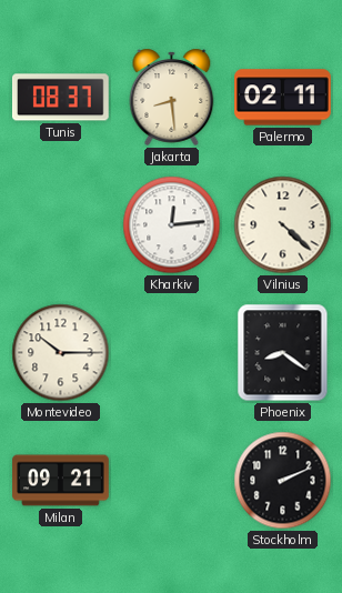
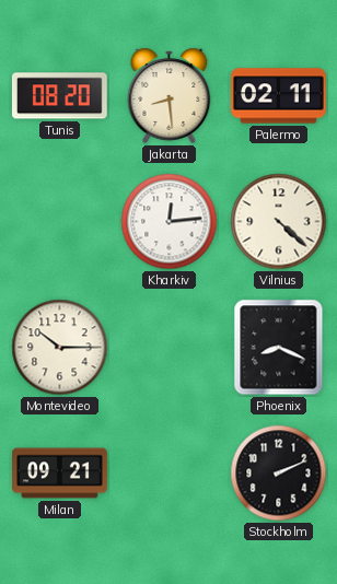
Tunis: 08:37 -> 08:20
Phoenix: 8:21 -> 8:19
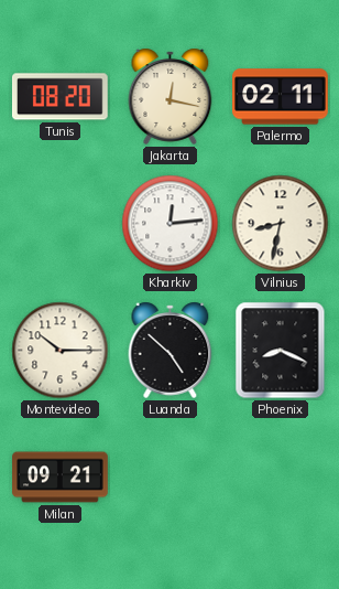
Jakarta: 8:29 -> 12:17
Vilnius: 4:22 -> 8:32
Luanda: none -> 4:52
Stockholm: 2:11 -> none
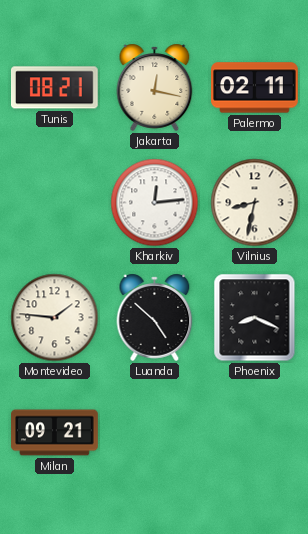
Tunis: 08:20 -> 08:21
Montevideo: 10:15 -> 1:46
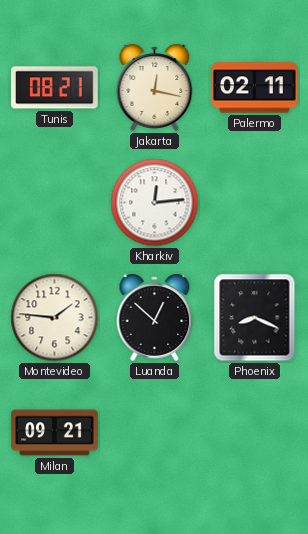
Vilnius: 8:32 -> none
Luanda: 4:52 -> 12:52
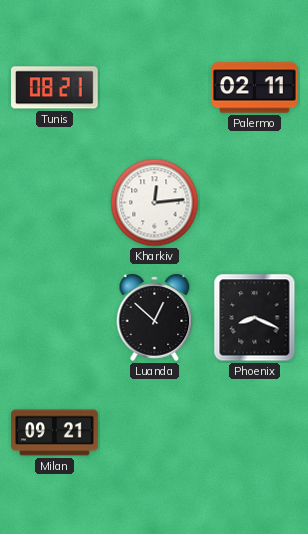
Jakarta: 12:17 -> none
Montevideo: 1:46 -> none
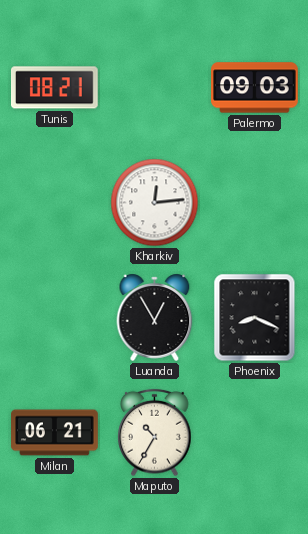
Palermo: 02:11 -> 09:03
Luanda: 12:52 -> 12:55
Milan: 09:21 -> 06:21
Maputo: none -> 10:35
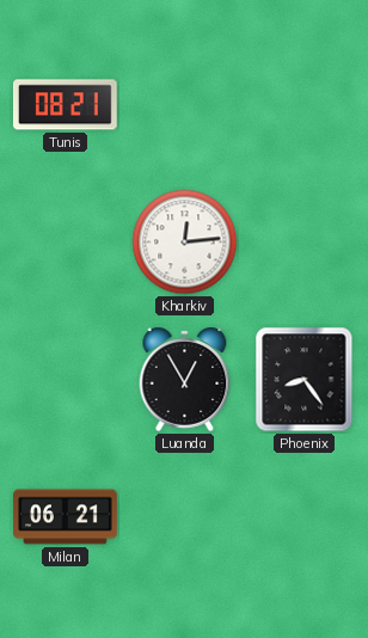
Palermo: 09:03 -> none
Phoenix: 8:19 -> 8:24
Maputo: 10:35 -> none
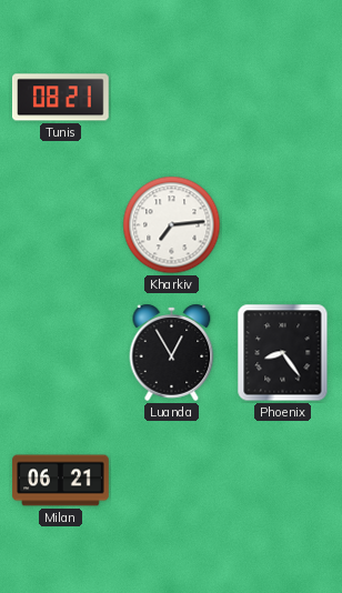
Kharkiv: 12:14 -> 7:14
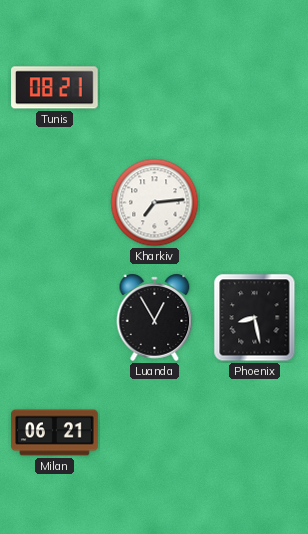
Phoenix: 8:24 -> 8:28
